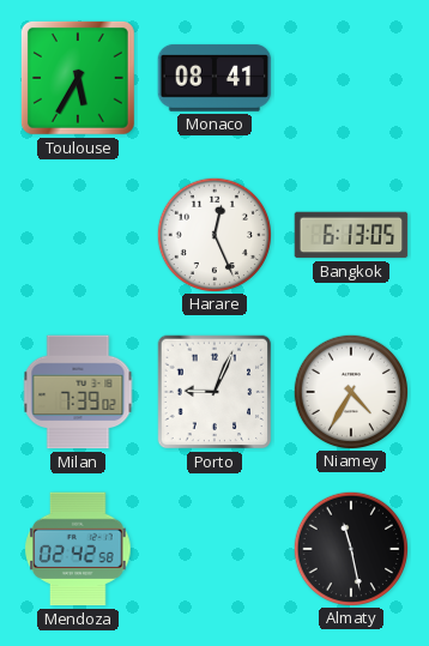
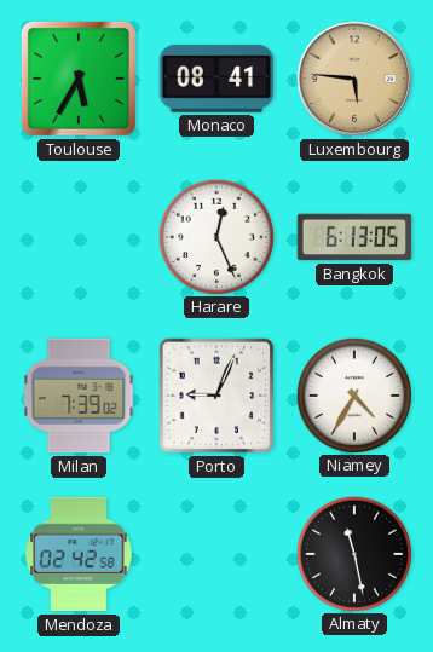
Luxembourg: none -> 5:46
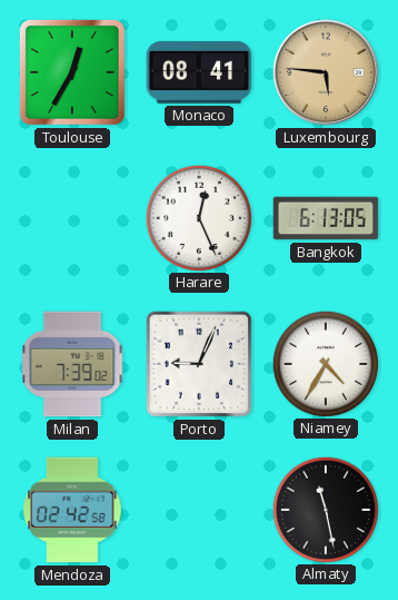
Toulouse: 5:35 -> 12:35
